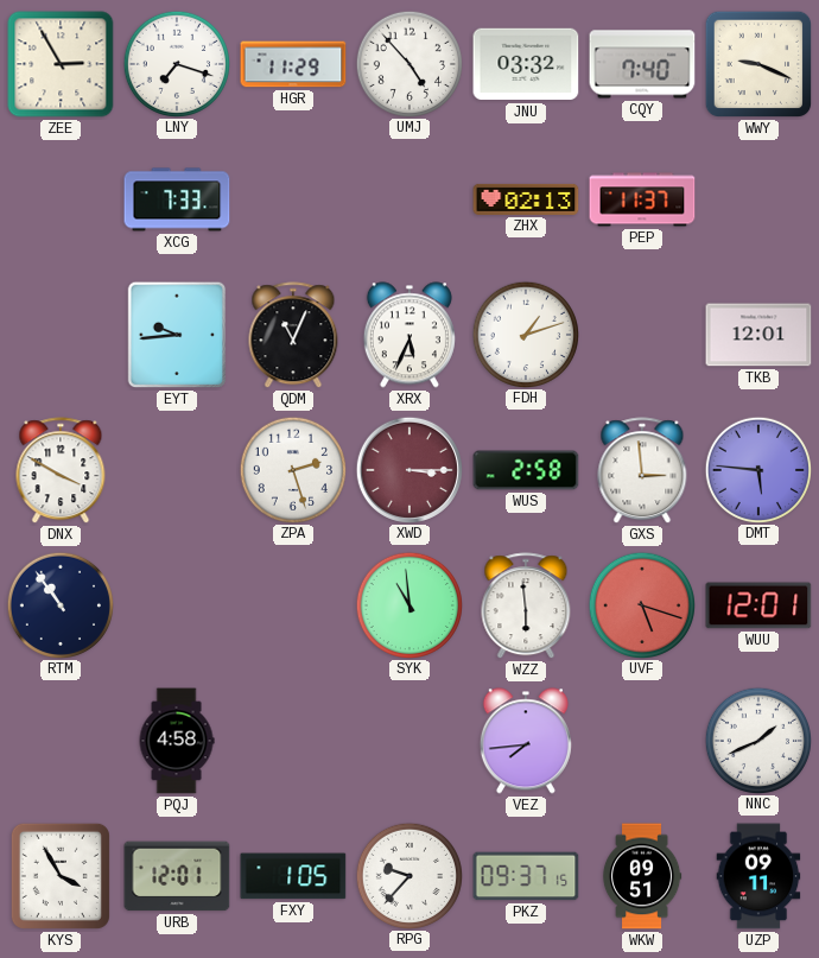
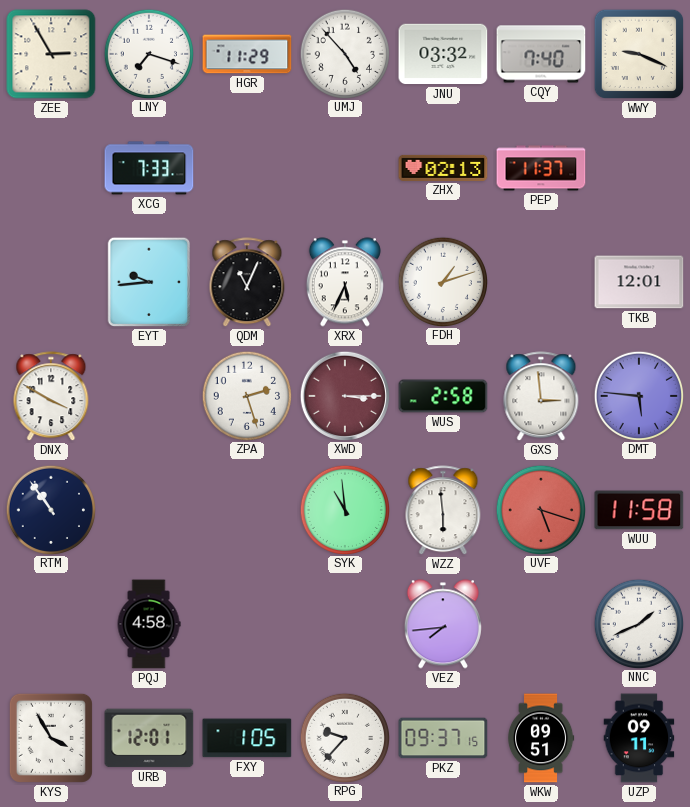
WUU: 12:01 -> 11:58
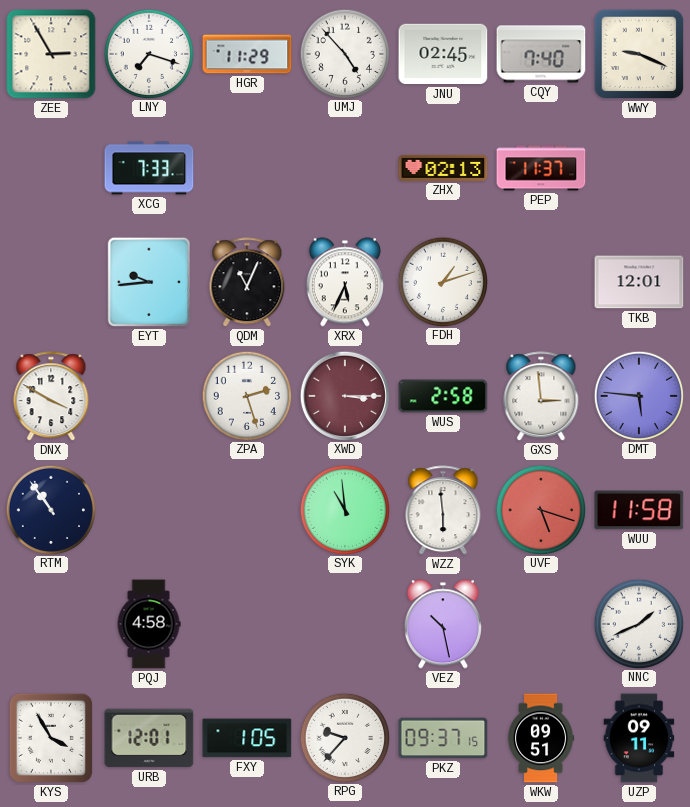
JNU: 03:32 -> 02:45
VEZ: 7:44 -> 10:28
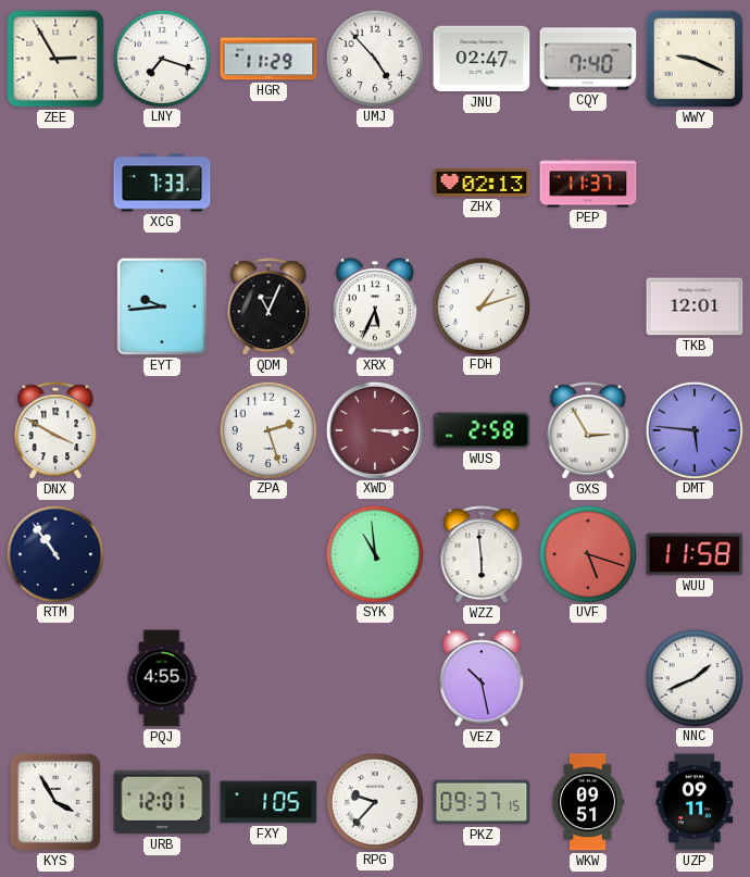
JNU: 02:45 -> 02:47
GXS: 2:59 -> 2:55
PQJ: 4:58 -> 4:55
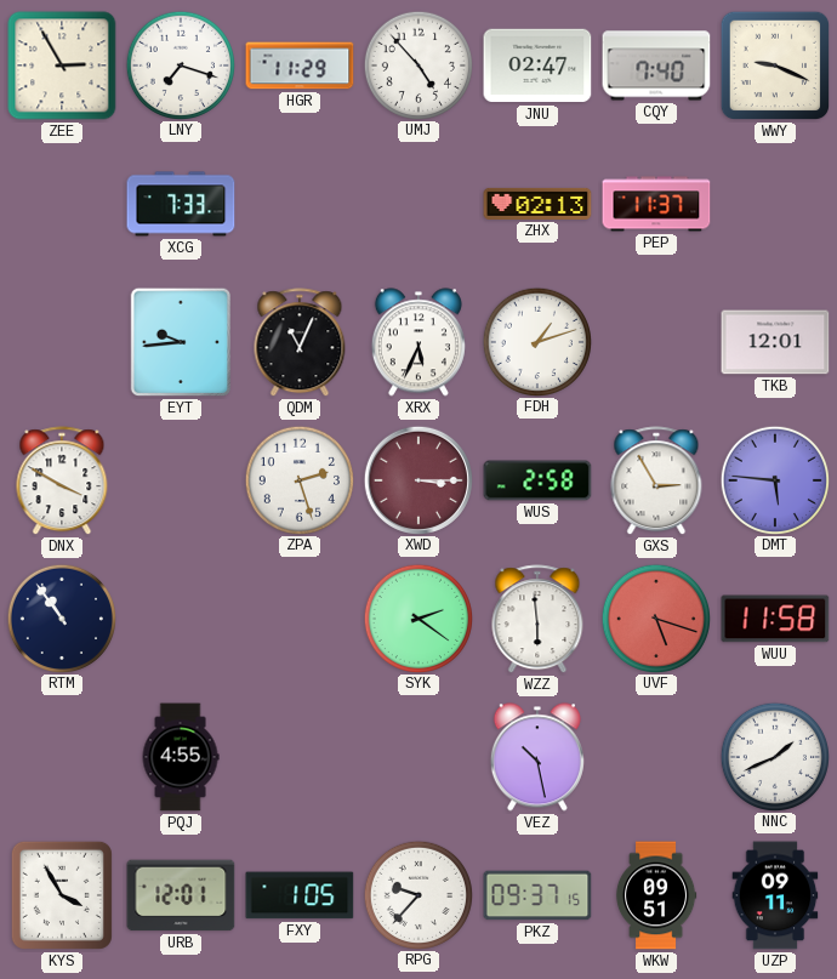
SYK: 10:59 -> 2:21
